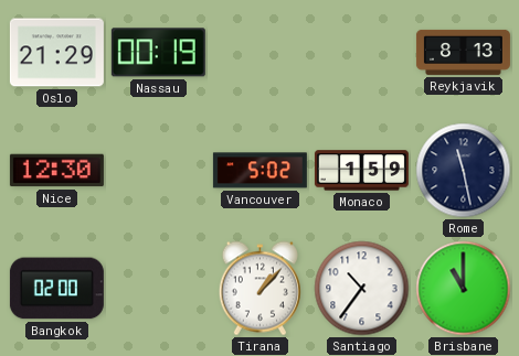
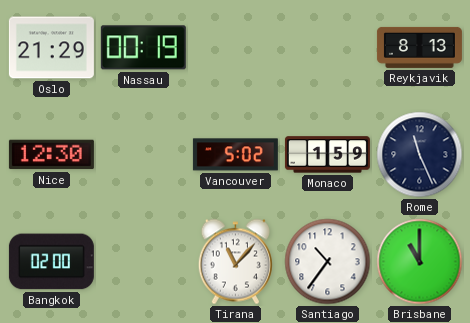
Rome: 11:28 -> 11:26
Tirana: 1:07 -> 11:07
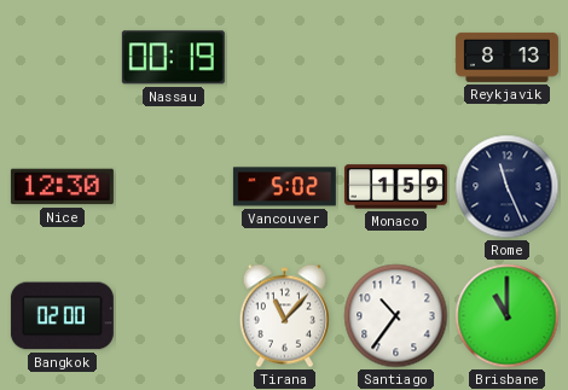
Oslo: 21:29 -> none
